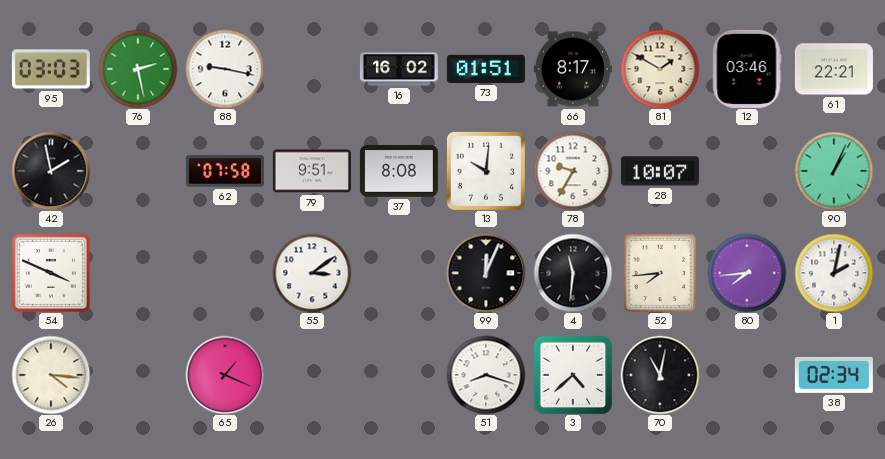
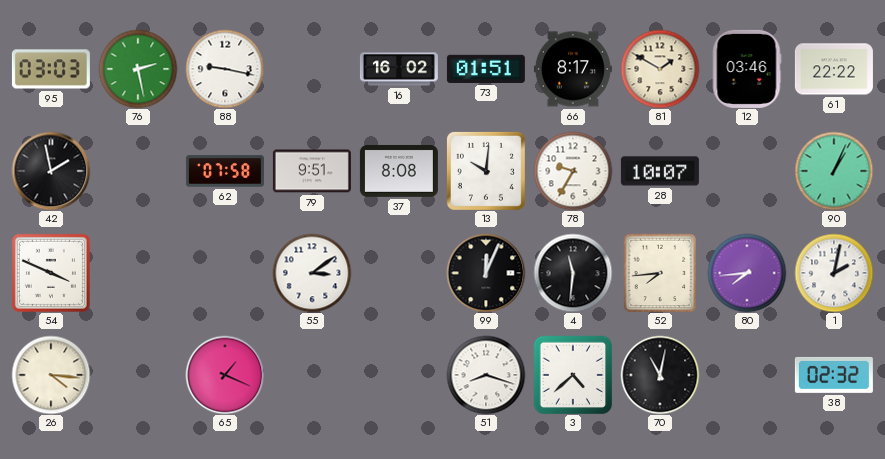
61: 22:21 -> 22:22
38: 02:34 -> 02:32
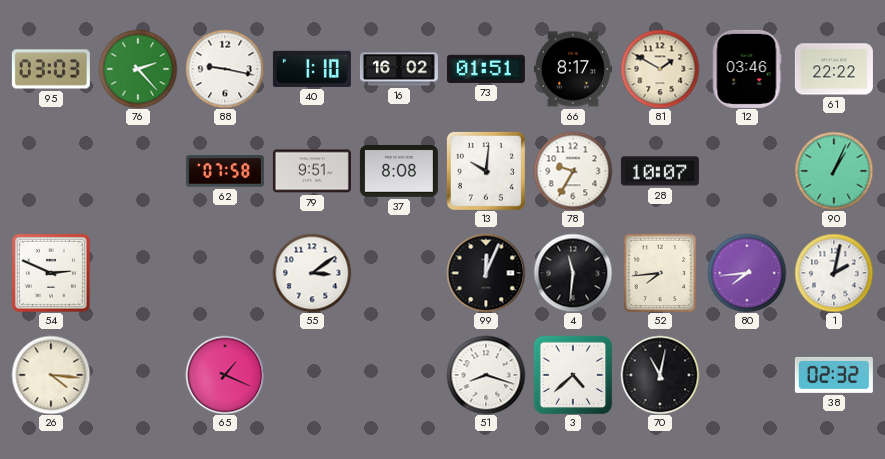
76: 2:28 -> 2:23
40: none -> 1:10
42: 1:58 -> none
54: 3:49 -> 2:49
